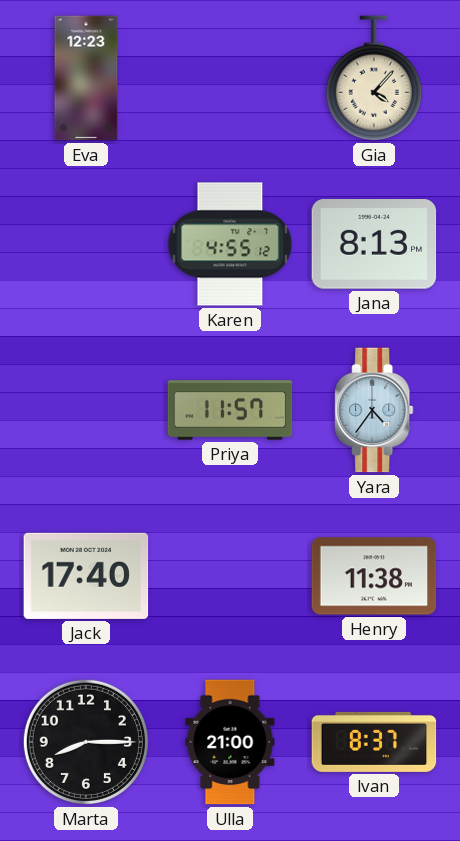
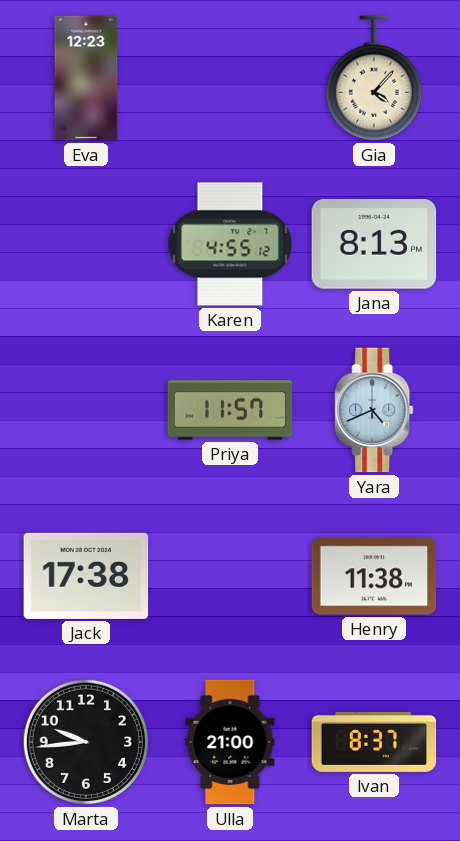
Yara: 4:36 -> 4:41
Jack: 17:40 -> 17:38
Marta: 8:15 -> 9:44
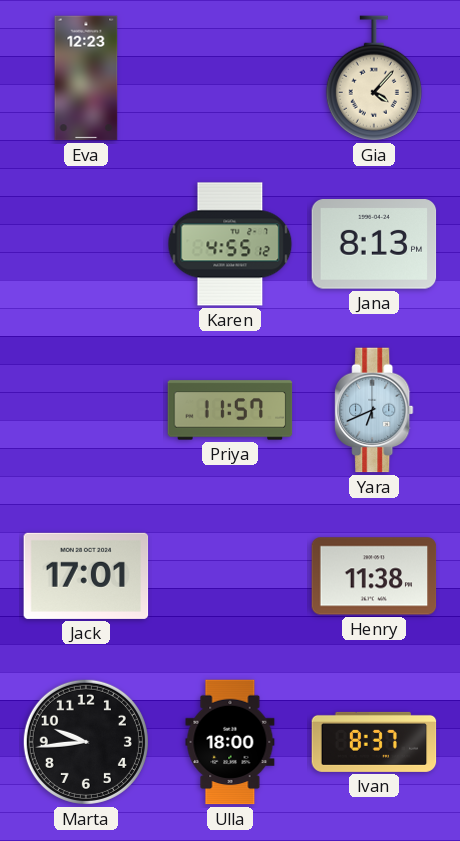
Yara: 4:41 -> 6:41
Jack: 17:38 -> 17:01
Ulla: 21:00 -> 18:00
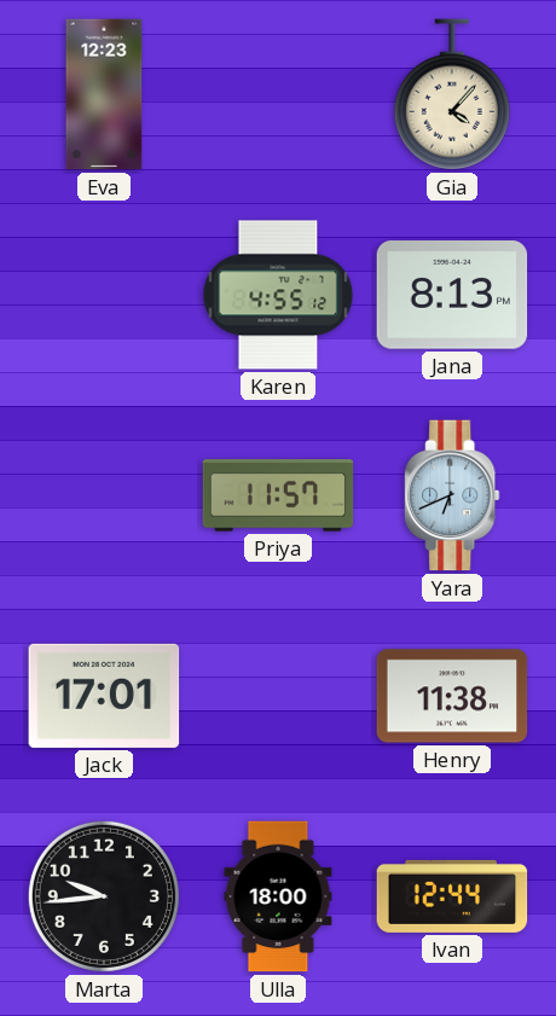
Ivan: 8:37 -> 12:44
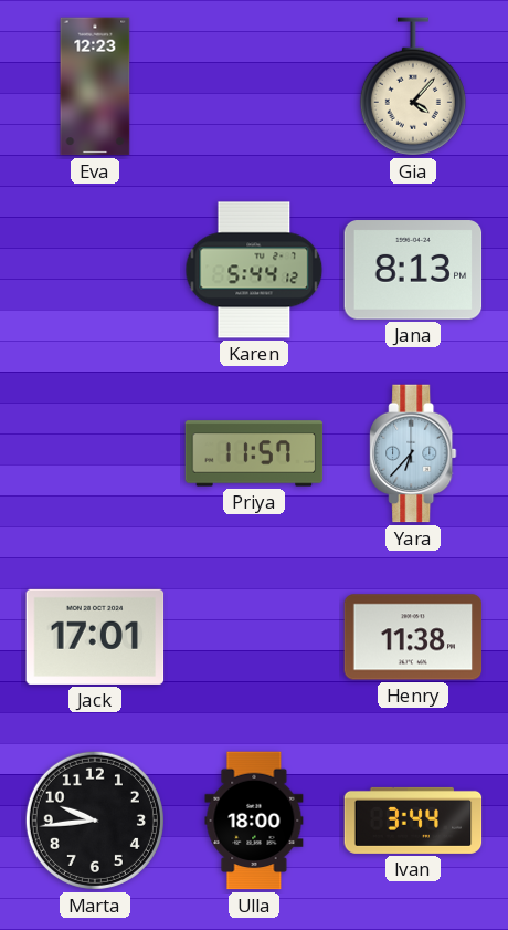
Karen: 4:55 -> 5:44
Yara: 6:41 -> 6:37
Ivan: 12:44 -> 3:44
